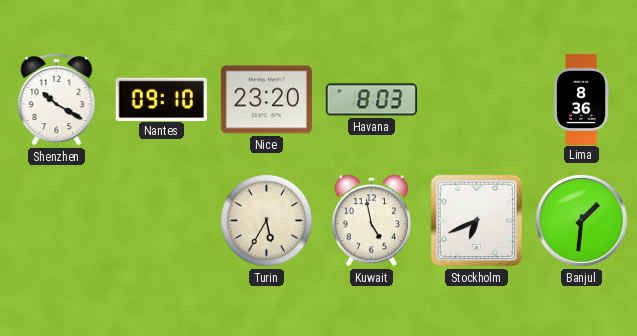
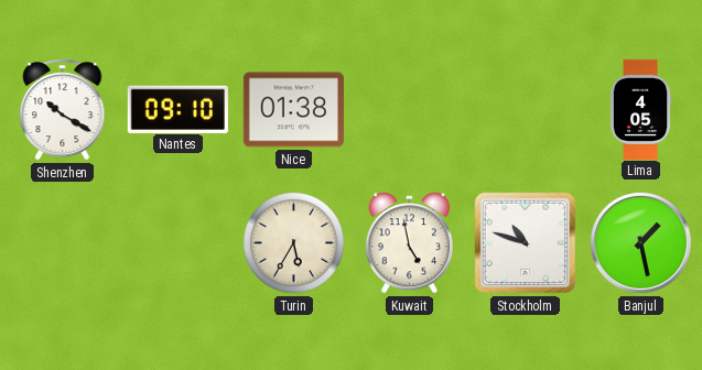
Nice: 23:20 -> 01:38
Havana: 8:03 -> none
Lima: 8:36 -> 4:05
Stockholm: 6:41 -> 10:48
Banjul: 1:31 -> 1:28
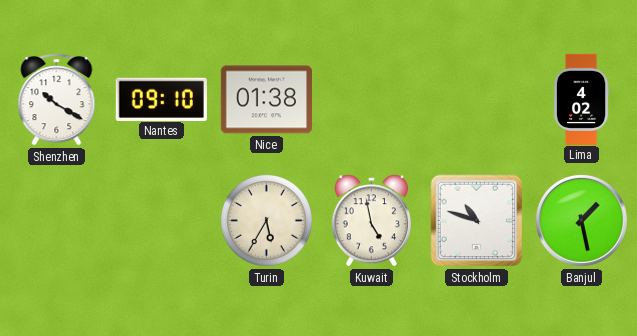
Lima: 4:05 -> 4:02
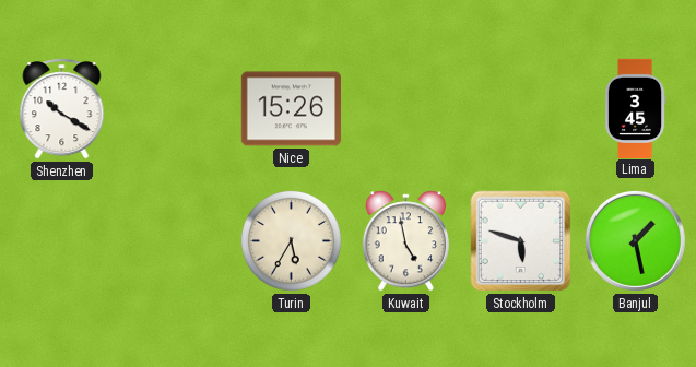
Nantes: 09:10 -> none
Nice: 01:38 -> 15:26
Lima: 4:02 -> 3:45
Stockholm: 10:48 -> 5:48
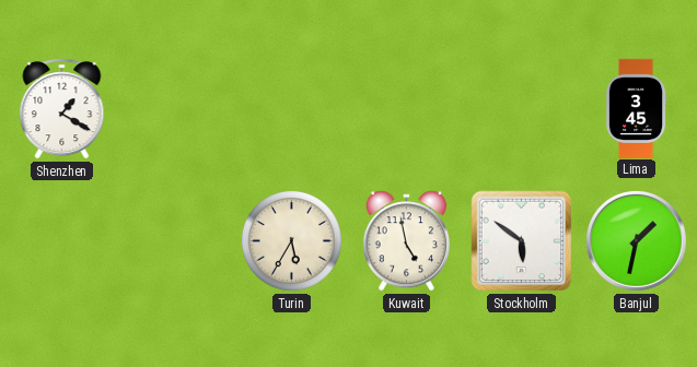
Shenzhen: 10:20 -> 1:20
Nice: 15:26 -> none
Stockholm: 5:48 -> 5:51
Banjul: 1:28 -> 1:32
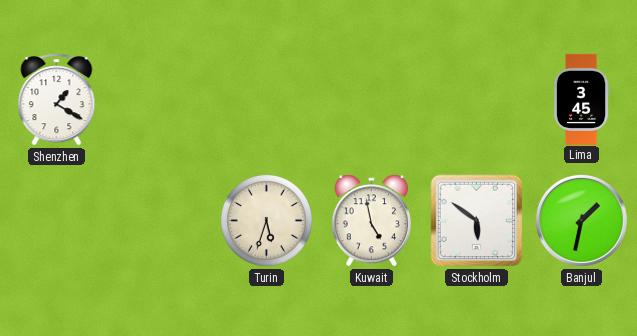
Turin: 5:35 -> 5:33
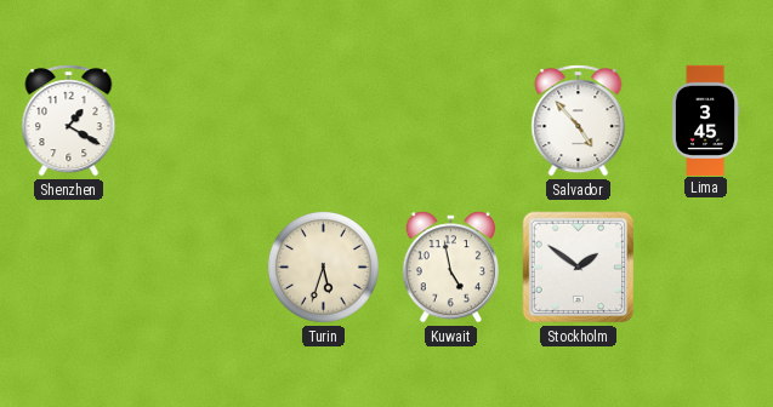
Salvador: none -> 4:53
Stockholm: 5:51 -> 1:51
Banjul: 1:32 -> none
